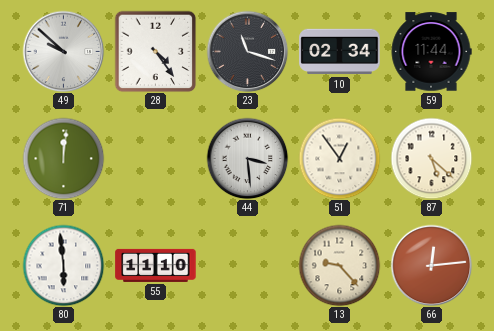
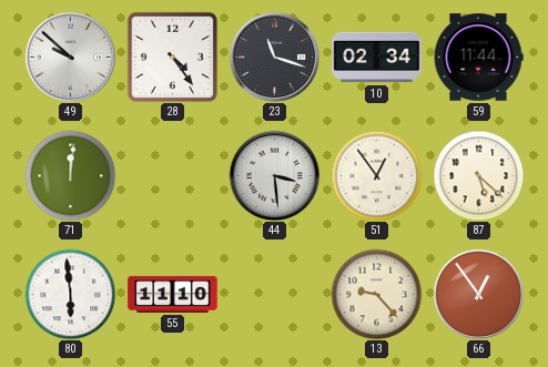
66: 12:14 -> 12:54
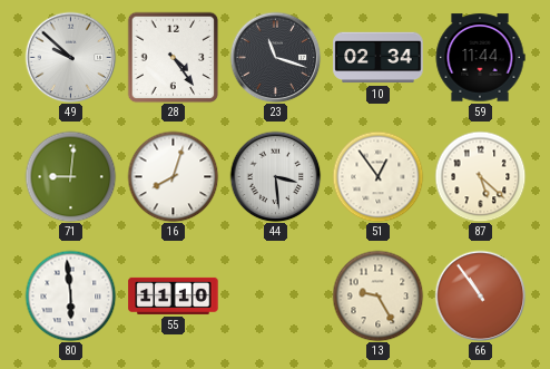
71: 12:01 -> 9:01
16: none -> 8:03
13: 9:23 -> 9:25
66: 12:54 -> 10:54
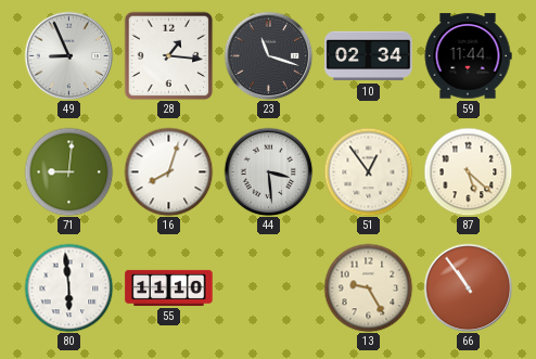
49: 9:52 -> 8:56
28: 4:24 -> 1:16
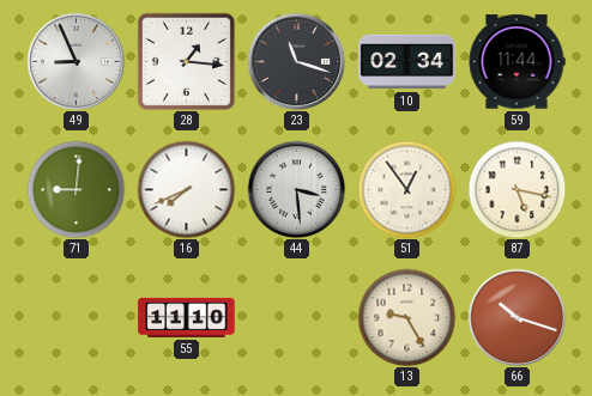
16: 8:03 -> 7:41
87: 5:22 -> 5:17
80: 5:59 -> none
66: 10:54 -> 10:18
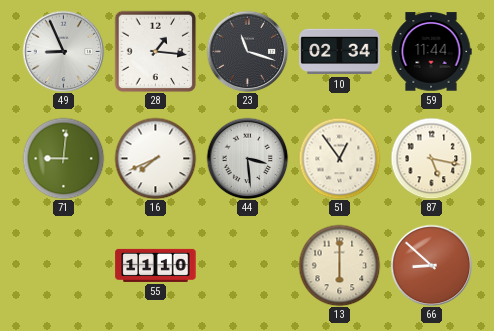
13: 9:25 -> 6:00
66: 10:18 -> 8:52
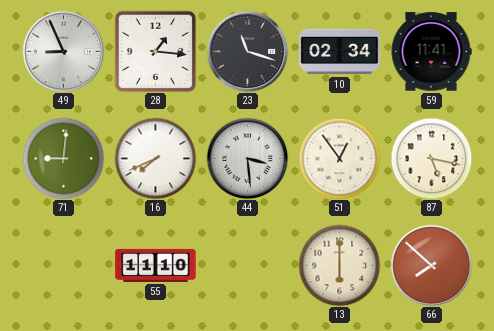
59: 11:44 -> 11:41
66: 8:52 -> 7:52
